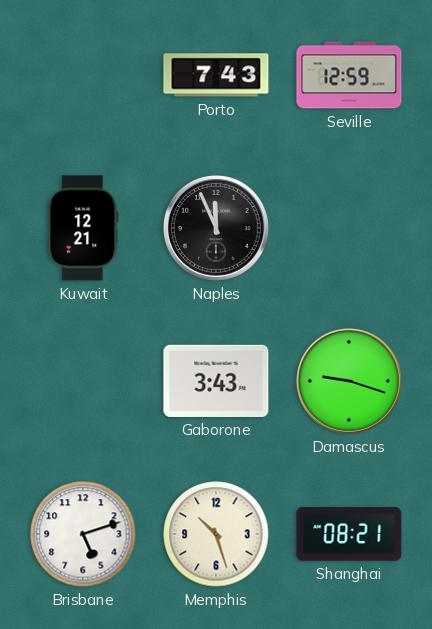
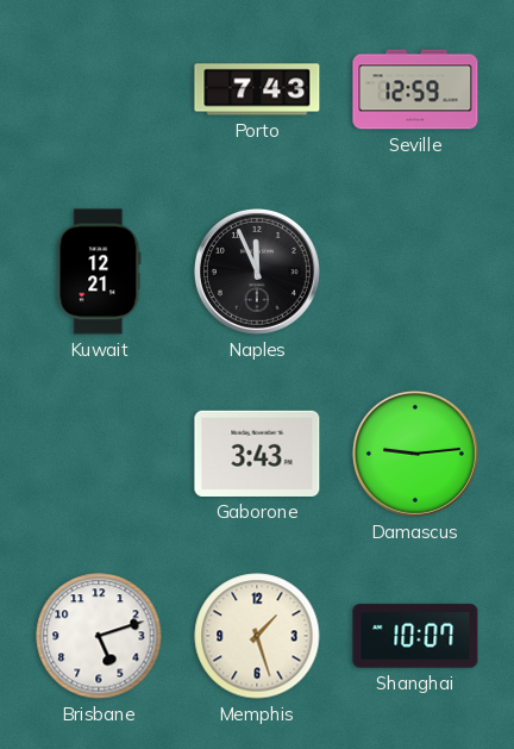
Damascus: 9:18 -> 9:14
Memphis: 10:27 -> 1:27
Shanghai: 08:21 -> 10:07
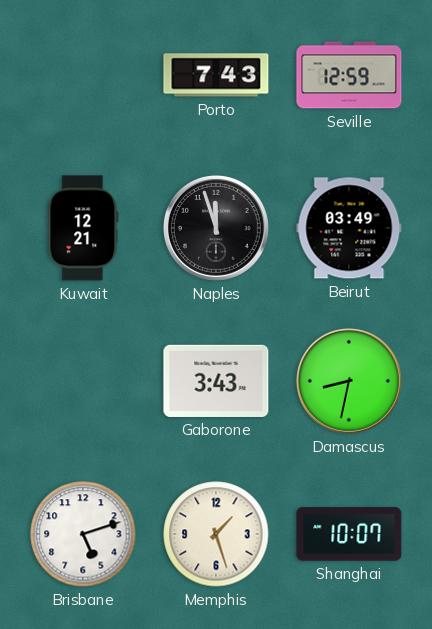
Naples: 11:56 -> 11:57
Beirut: none -> 03:49
Damascus: 9:14 -> 8:32
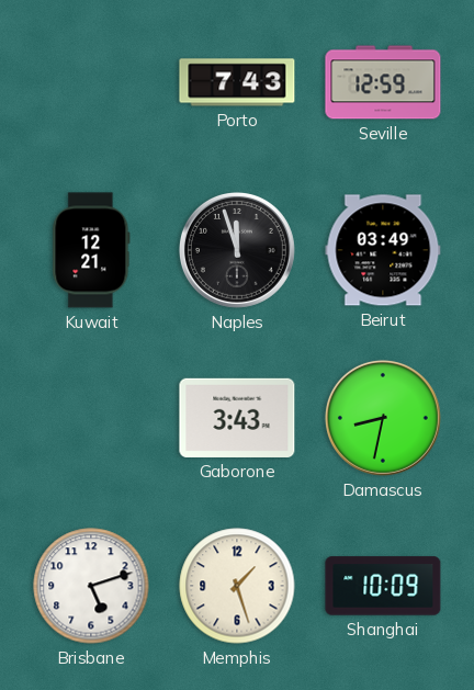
Shanghai: 10:07 -> 10:09
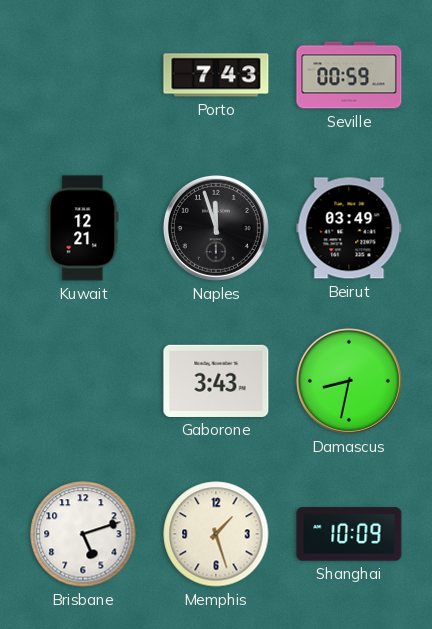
Seville: 12:59 -> 00:59
